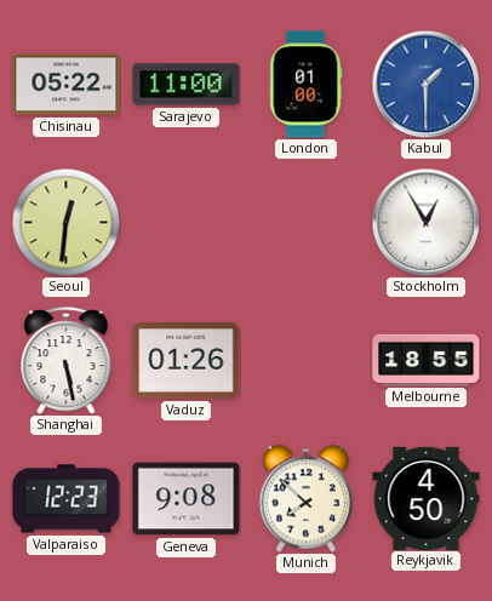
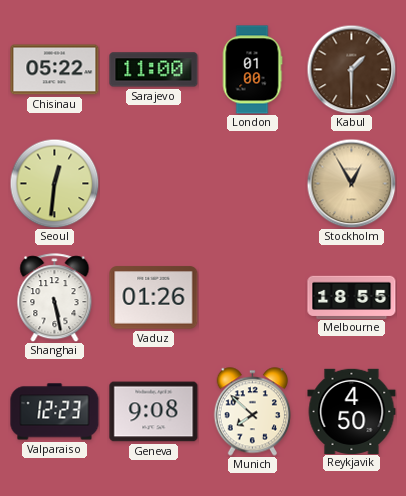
Kabul dial: blue -> brown
Stockholm dial: white -> champagne
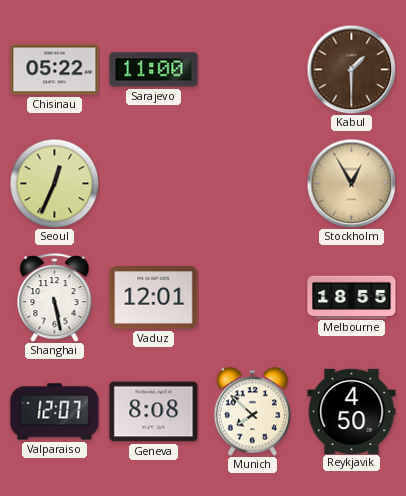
London: 01:00 -> none
Seoul: 12:31 -> 12:34
Vaduz: 01:26 -> 12:01
Valparaiso: 12:23 -> 12:07
Geneva: 9:08 -> 8:08
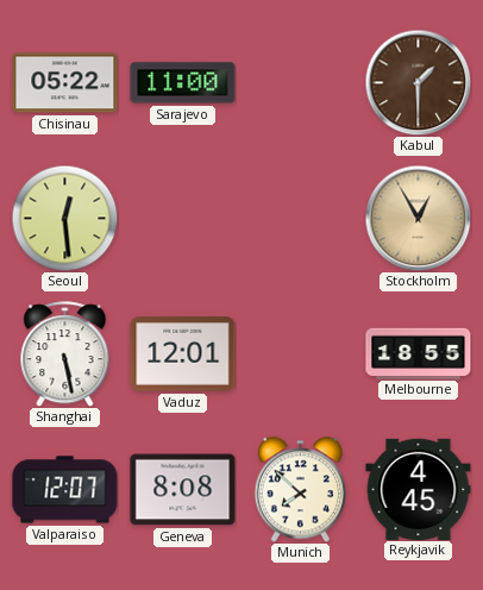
Seoul: 12:34 -> 12:29
Reykjavik: 4:50 -> 4:45
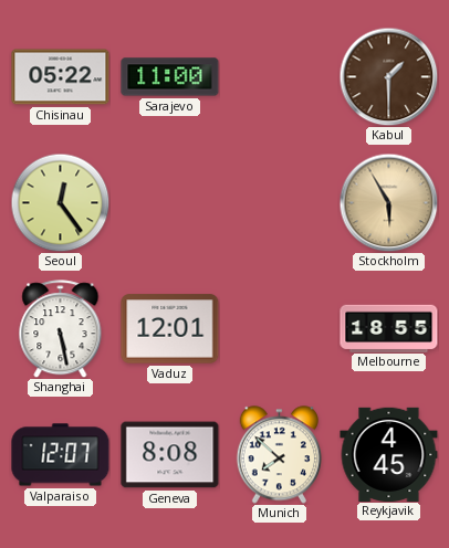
Seoul: 12:29 -> 12:24
Stockholm: 12:55 -> 5:55
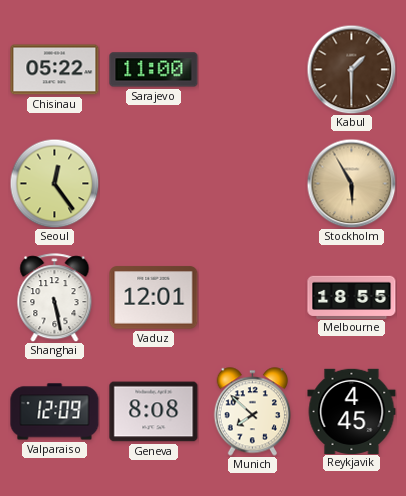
Valparaiso: 12:07 -> 12:09
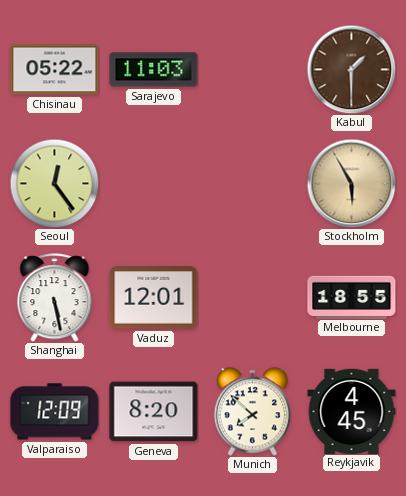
Sarajevo: 11:00 -> 11:03
Geneva: 8:08 -> 8:20
